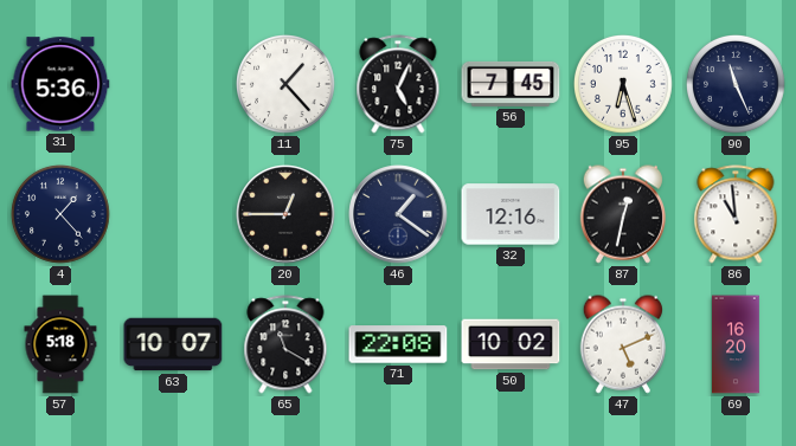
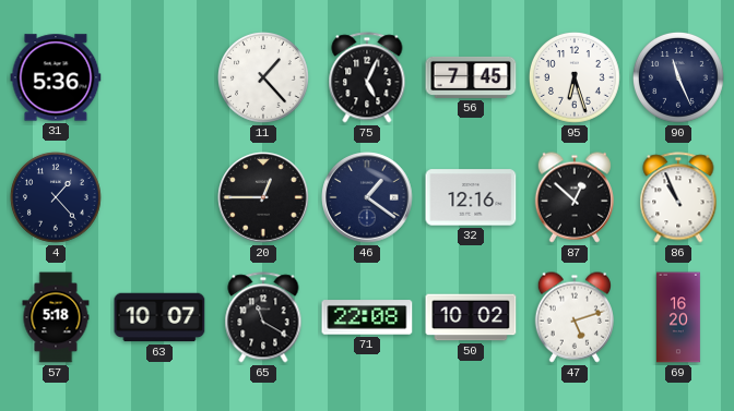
87: 12:32 -> 12:52
86: 10:59 -> 10:56
47: 5:11 -> 5:12
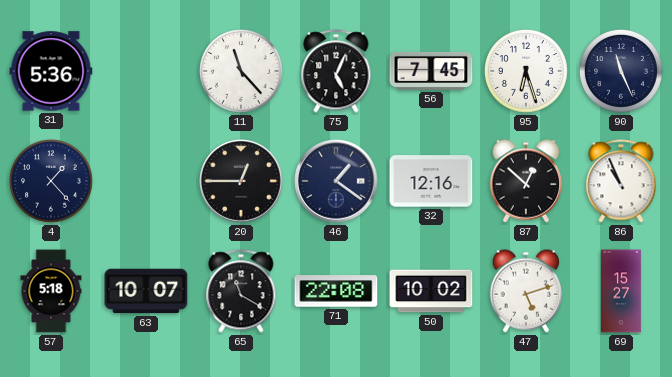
11: 1:23 -> 11:23
69: 16:20 -> 15:27
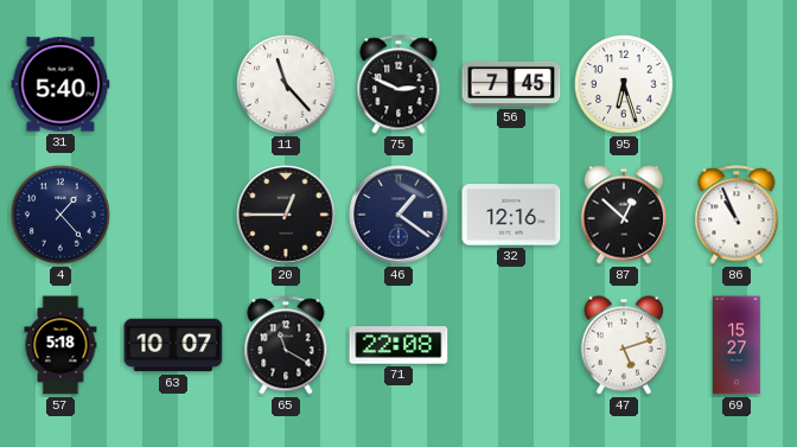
31: 5:36 -> 5:40
75: 5:04 -> 2:49
90: 11:26 -> none
50: 10:02 -> none
